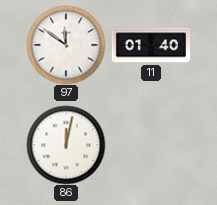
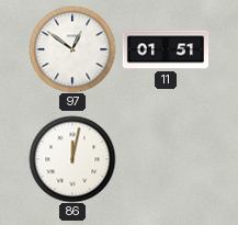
97: 11:51 -> 12:51
11: 01:40 -> 01:51
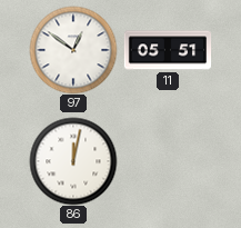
11: 01:51 -> 05:51
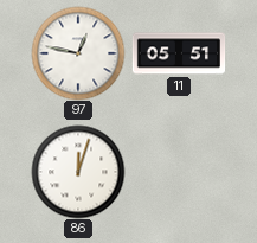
97: 12:51 -> 12:47
86: 12:02 -> 12:03
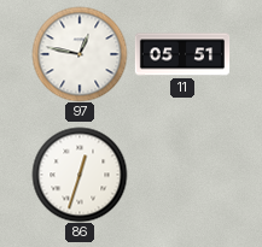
86: 12:03 -> 12:33
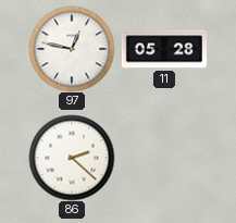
11: 05:51 -> 05:28
86: 12:33 -> 2:22
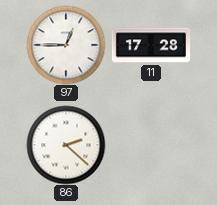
97: 12:47 -> 12:45
11: 05:28 -> 17:28
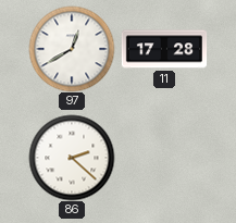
97: 12:45 -> 12:40
